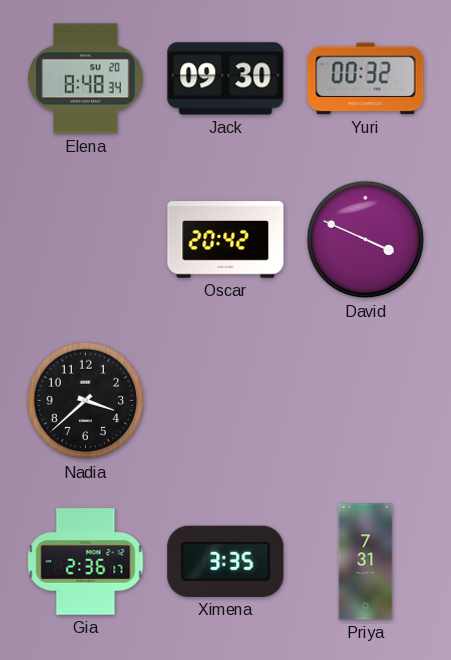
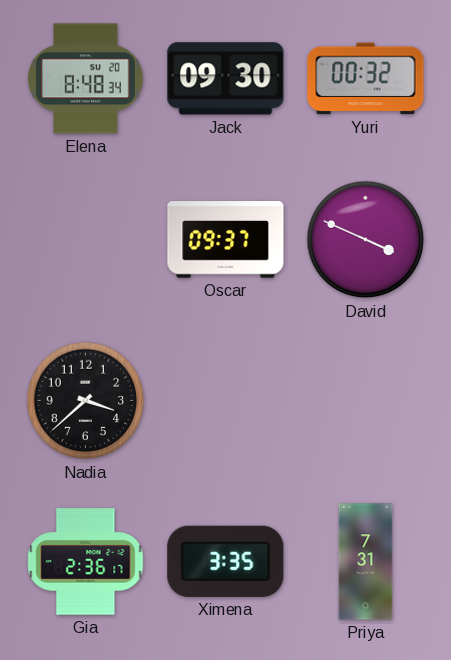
Oscar: 20:42 -> 09:37
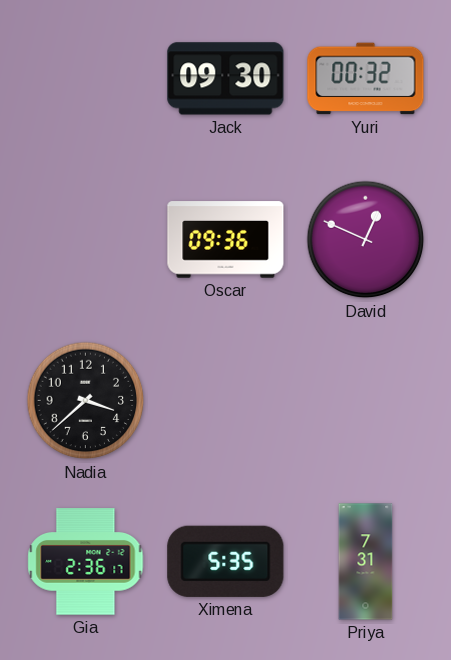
Elena: 8:48 -> none
Oscar: 09:37 -> 09:36
David: 3:49 -> 12:49
Ximena: 3:35 -> 5:35
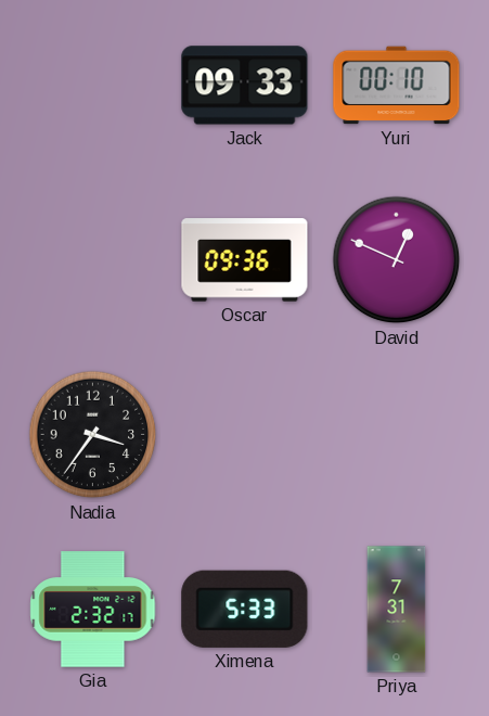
Jack: 09:30 -> 09:33
Yuri: 00:32 -> 00:10
Nadia: 3:38 -> 3:36
Gia: 2:36 -> 2:32
Ximena: 5:35 -> 5:33
